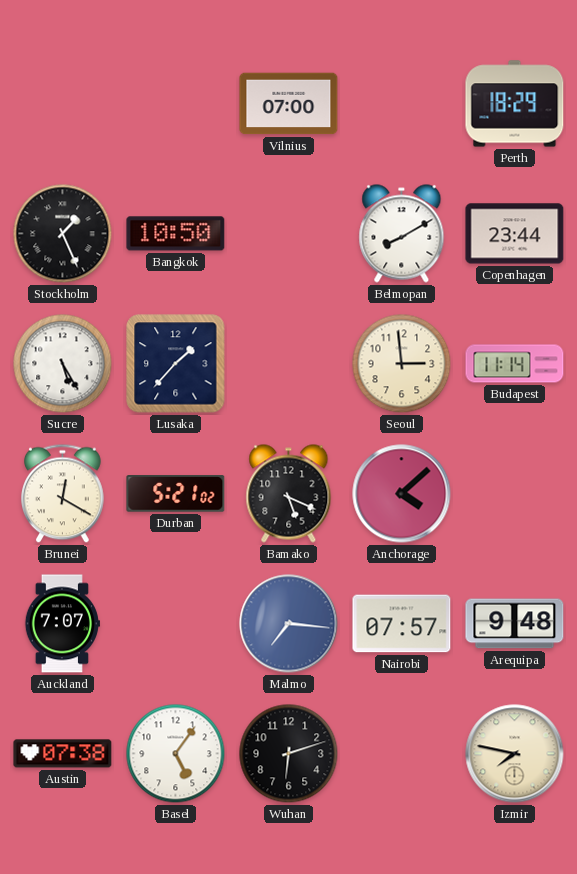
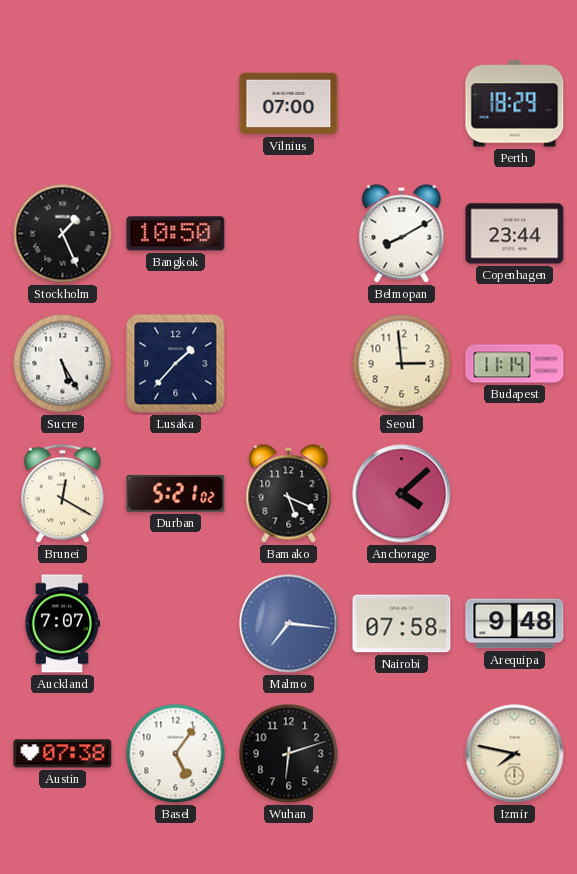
Nairobi: 07:57 -> 07:58
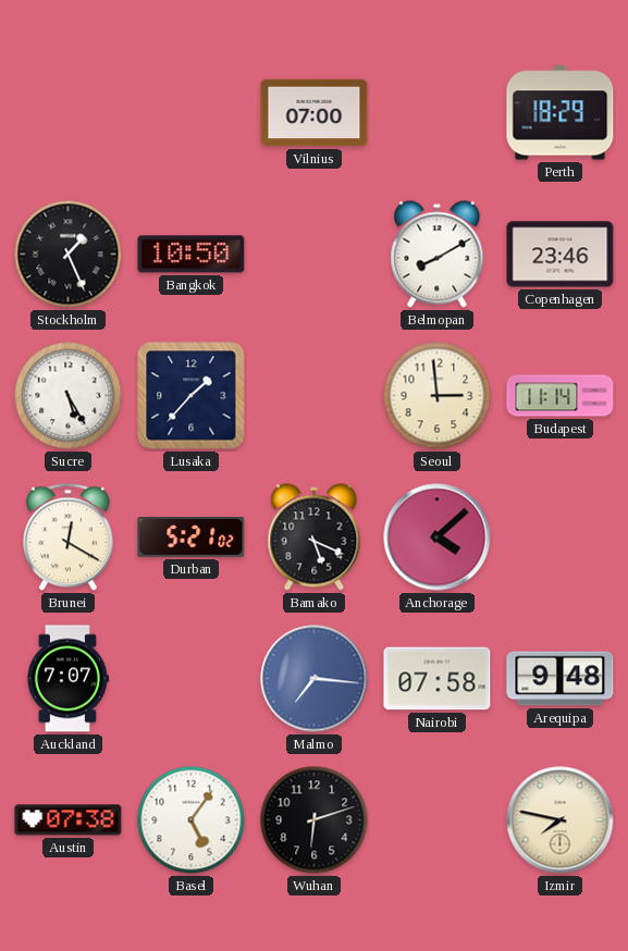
Copenhagen: 23:44 -> 23:46
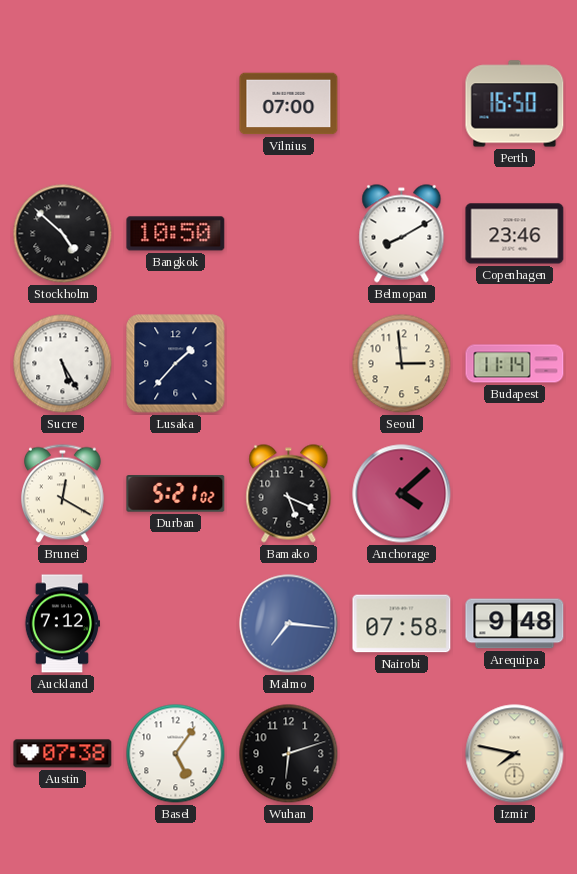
Perth: 18:29 -> 16:50
Stockholm: 1:26 -> 4:52
Auckland: 7:07 -> 7:12
